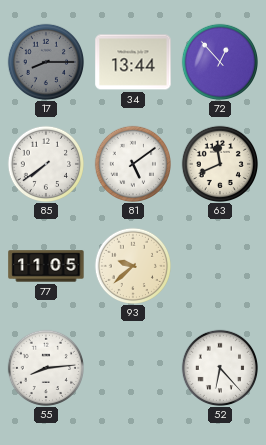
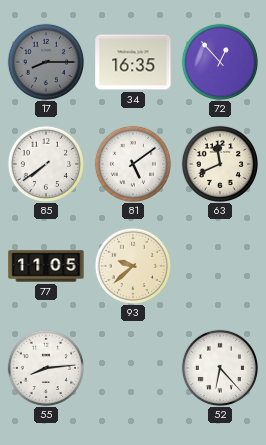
34: 13:44 -> 16:35
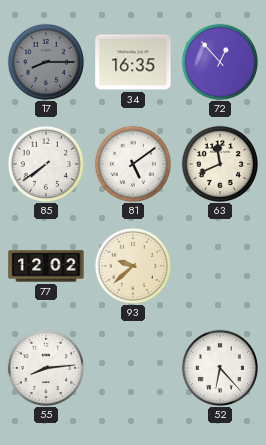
77: 11:05 -> 12:02
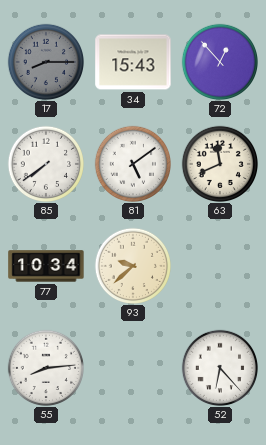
34: 16:35 -> 15:43
77: 12:02 -> 10:34
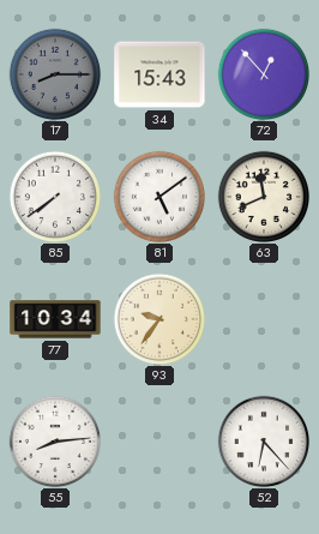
93: 9:38 -> 9:36
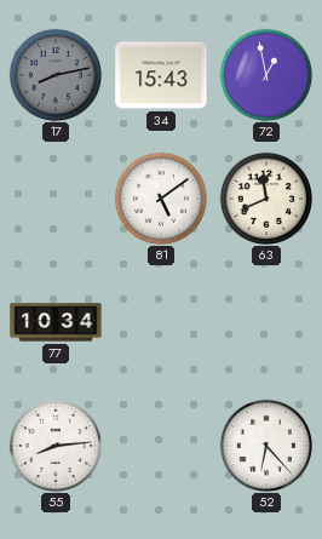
17: 8:15 -> 8:13
72: 12:53 -> 12:58
85: 7:39 -> none
93: 9:36 -> none
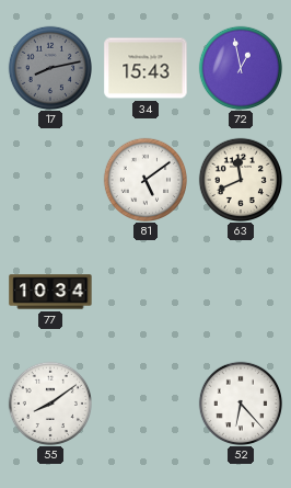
55: 8:14 -> 8:09
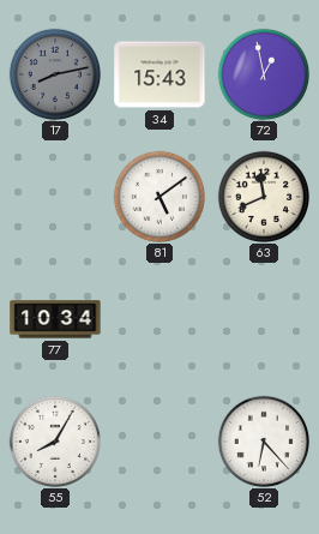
55: 8:09 -> 8:05
